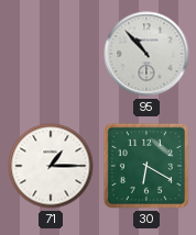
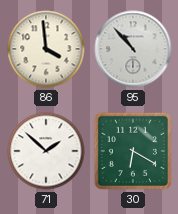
86: none -> 3:59
71: 1:15 -> 1:52
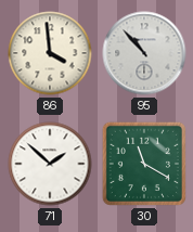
30: 6:20 -> 11:20
